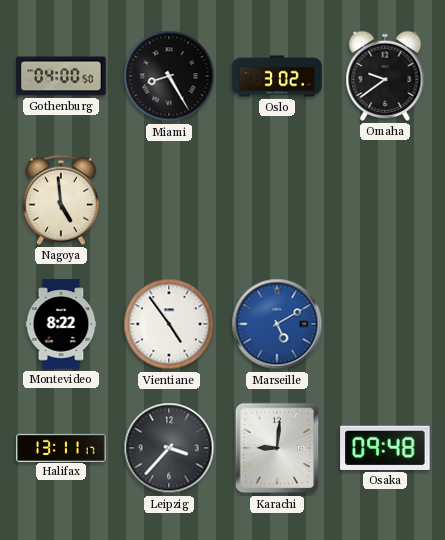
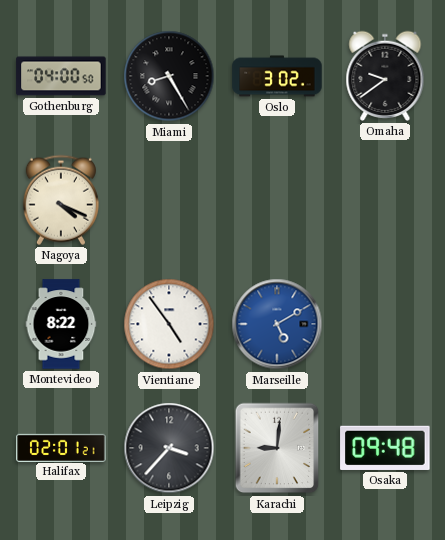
Nagoya: 4:59 -> 4:19
Halifax: 13:11 -> 02:01
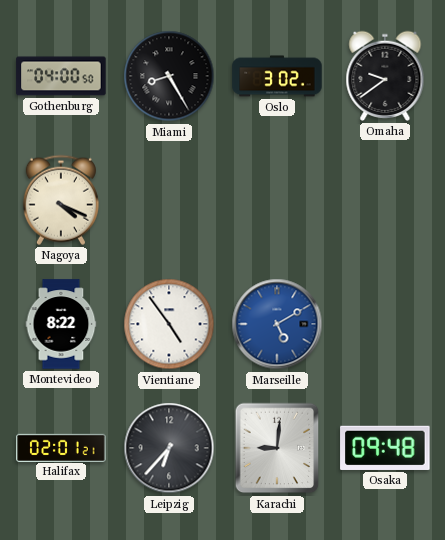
Leipzig: 3:37 -> 6:37
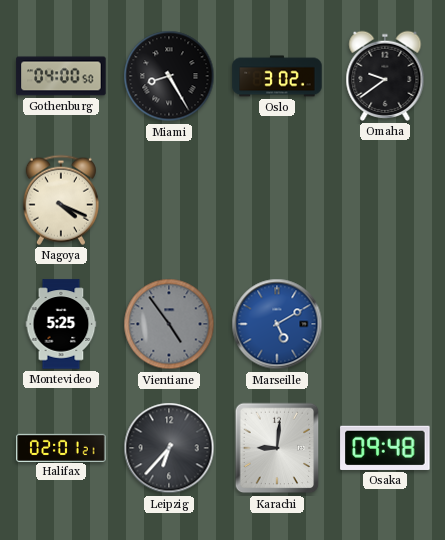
Montevideo: 8:22 -> 5:25
Vientiane dial: white -> grey
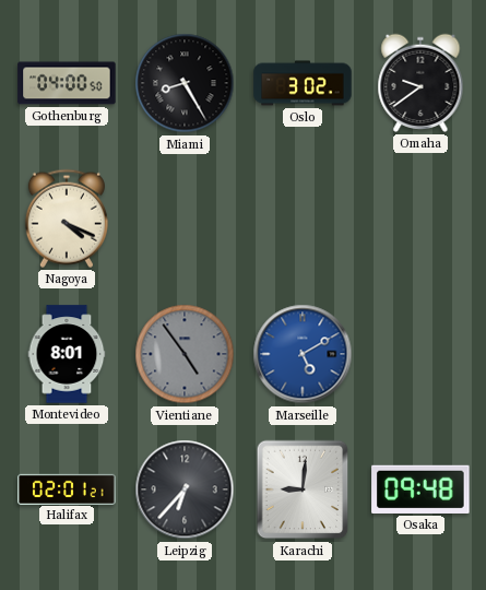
Montevideo: 5:25 -> 8:01
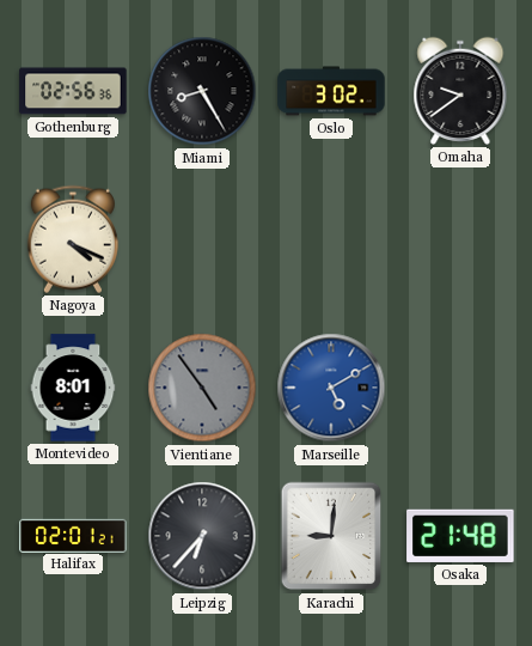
Gothenburg: 04:00 -> 02:56
Osaka: 09:48 -> 21:48
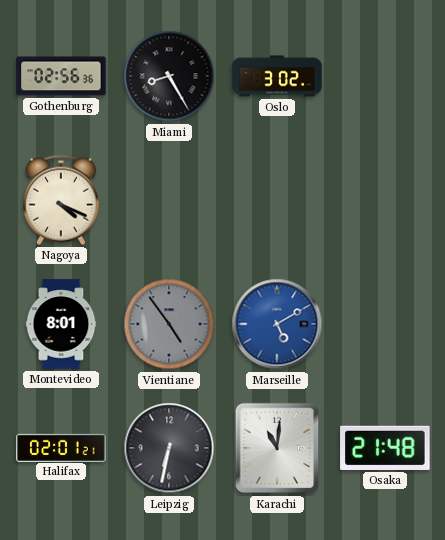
Omaha: 9:39 -> none
Leipzig: 6:37 -> 6:32
Karachi: 9:01 -> 11:01
